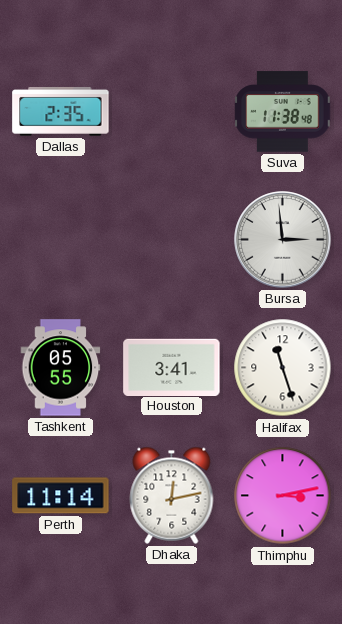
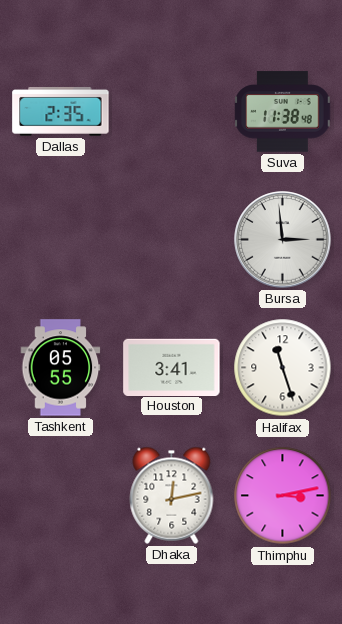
Perth: 11:14 -> none
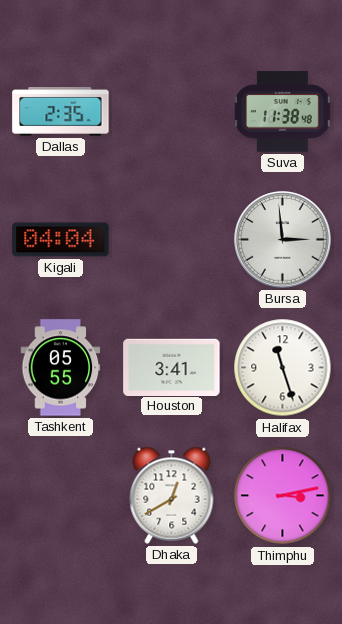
Kigali: none -> 04:04
Dhaka: 12:13 -> 12:40
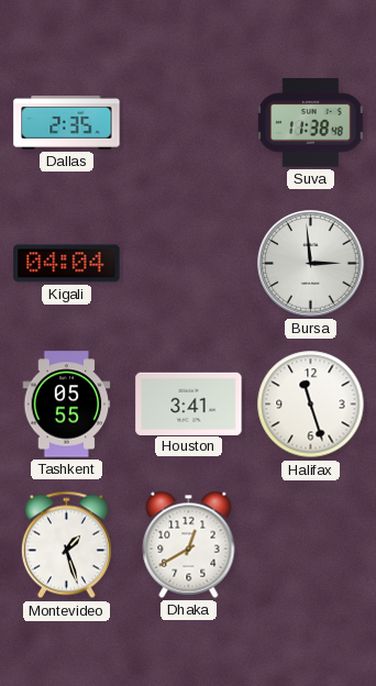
Montevideo: none -> 1:27
Thimphu: 3:13 -> none
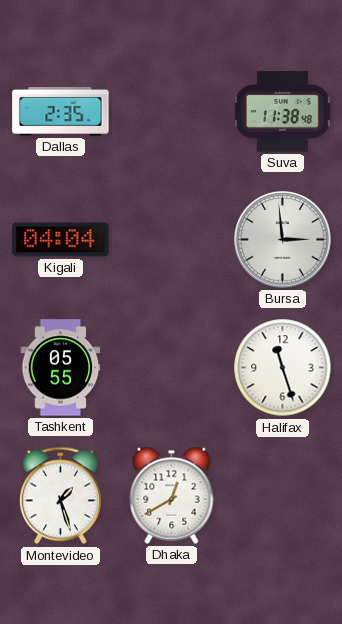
Houston: 3:41 -> none
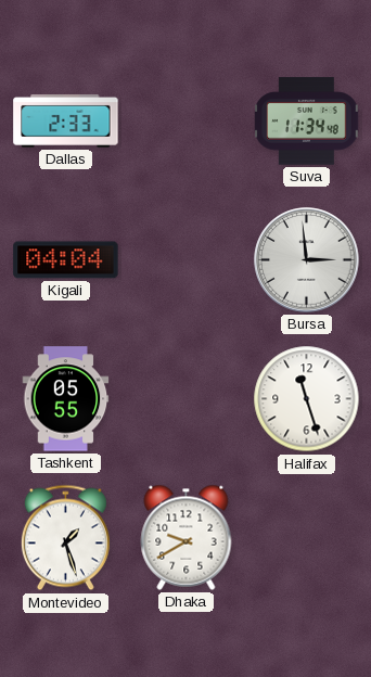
Dallas: 2:35 -> 2:33
Suva: 11:38 -> 11:34
Dhaka: 12:40 -> 9:40
